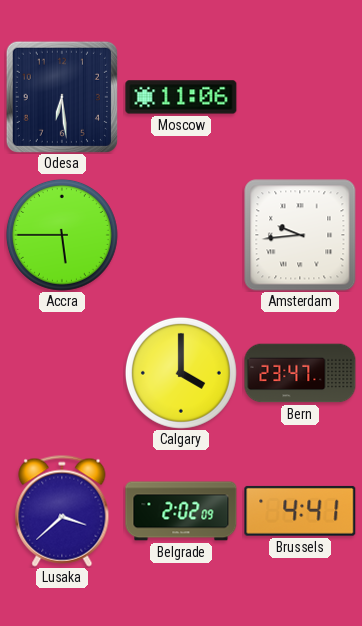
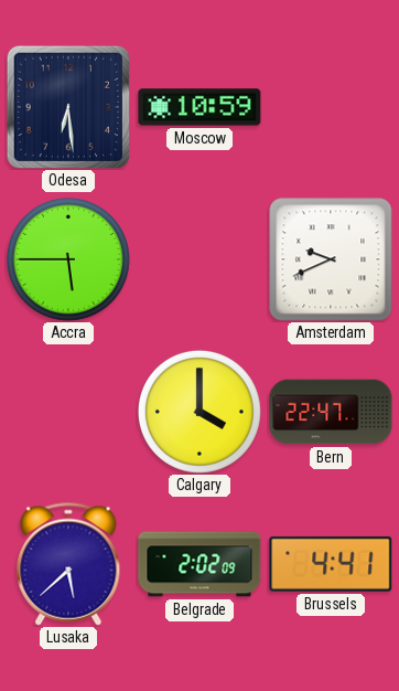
Moscow: 11:06 -> 10:59
Amsterdam: 9:44 -> 9:41
Bern: 23:47 -> 22:47
Lusaka: 3:38 -> 5:38
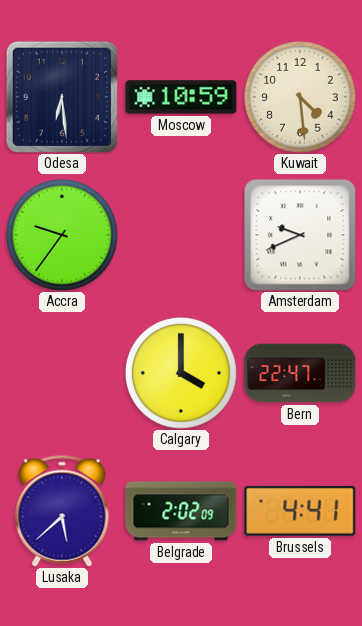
Kuwait: none -> 4:29
Accra: 5:45 -> 9:36
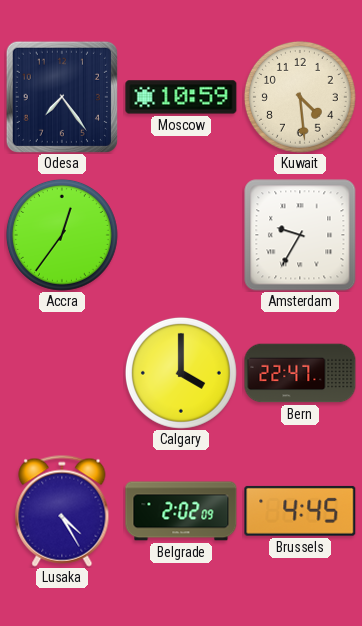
Odesa: 6:29 -> 7:24
Accra: 9:36 -> 12:36
Amsterdam: 9:41 -> 9:35
Lusaka: 5:38 -> 4:25
Brussels: 4:41 -> 4:45
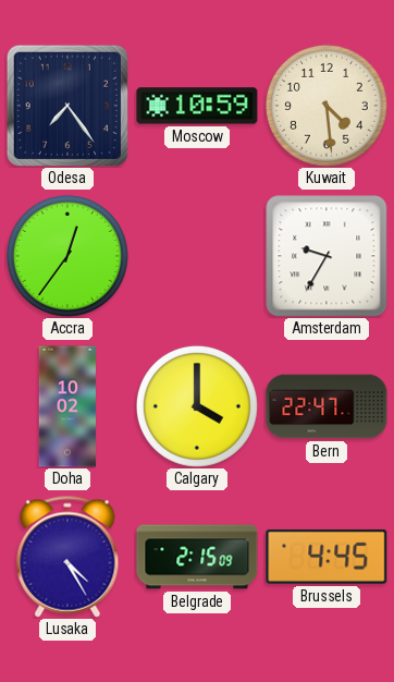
Doha: none -> 10:02
Belgrade: 2:02 -> 2:15
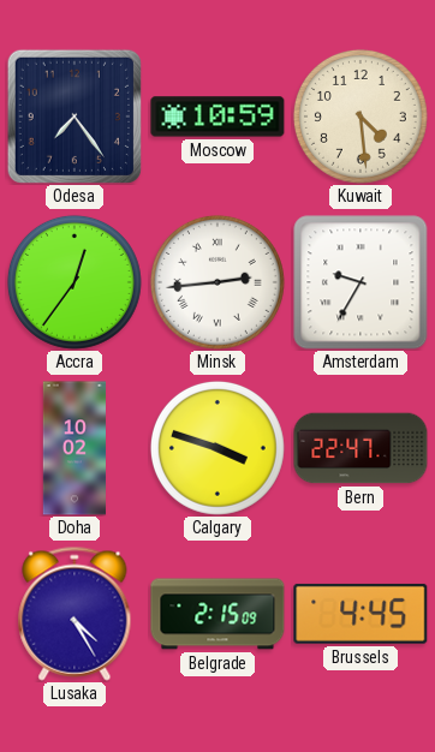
Minsk: none -> 2:44
Calgary: 4:00 -> 3:48
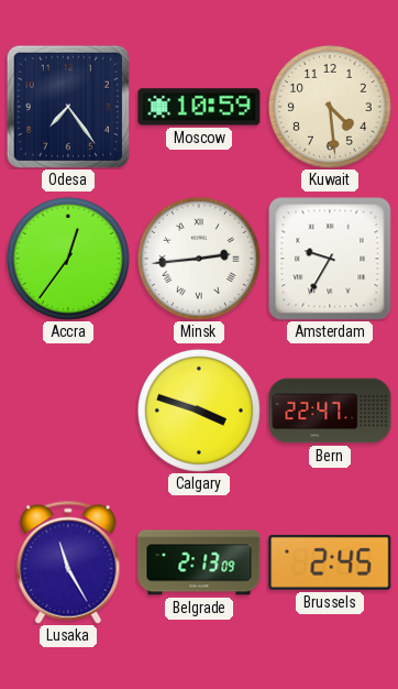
Doha: 10:02 -> none
Lusaka: 4:25 -> 11:25
Belgrade: 2:15 -> 2:13
Brussels: 4:45 -> 2:45
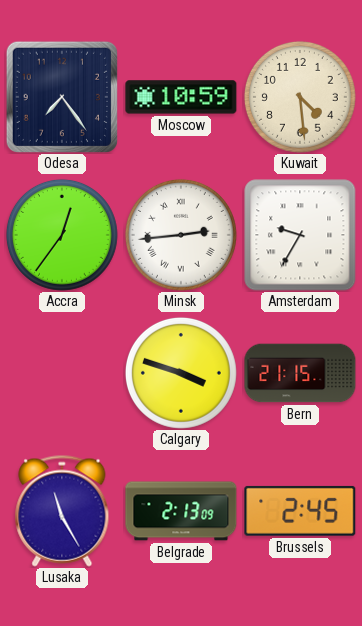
Bern: 22:47 -> 21:15
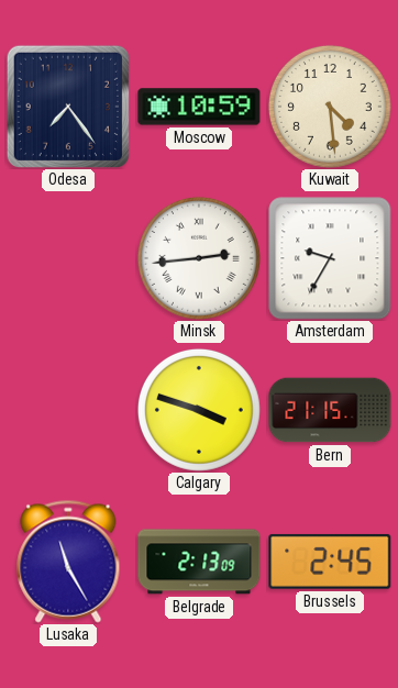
Accra: 12:36 -> none
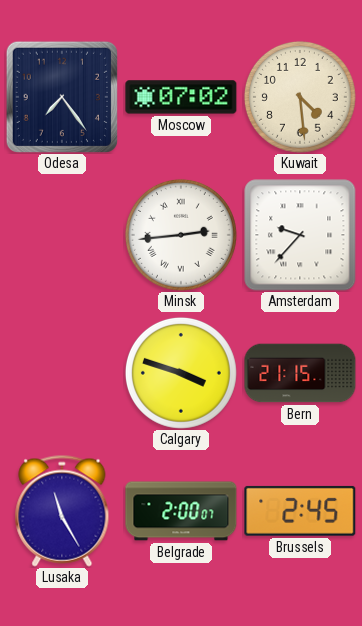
Moscow: 10:59 -> 07:02
Amsterdam: 9:35 -> 9:37
Belgrade: 2:13 -> 2:00
